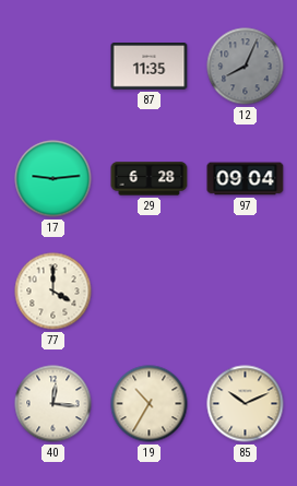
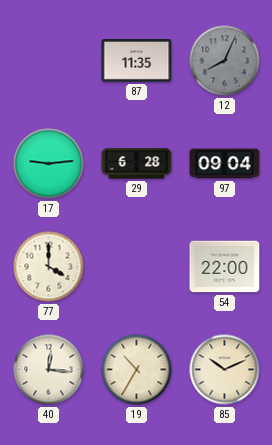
54: none -> 22:00
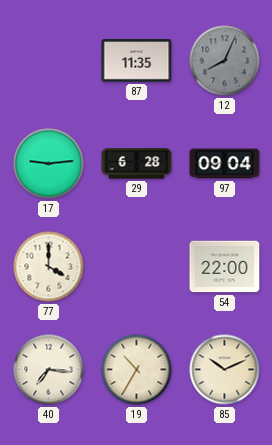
40: 12:16 -> 7:16
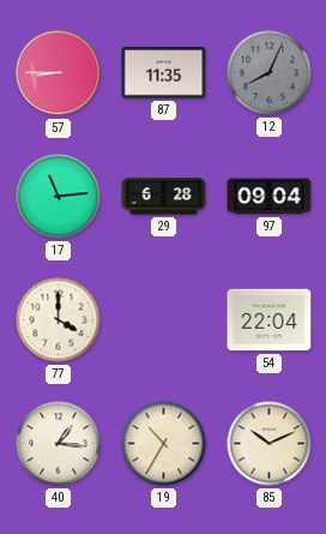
57: none -> 8:45
17: 9:14 -> 11:14
54: 22:00 -> 22:04
40: 7:16 -> 1:16
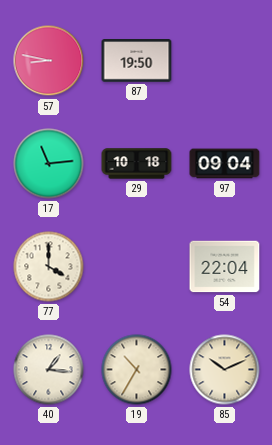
57: 8:45 -> 8:47
87: 11:35 -> 19:50
12: 8:04 -> none
29: 6:28 -> 10:18
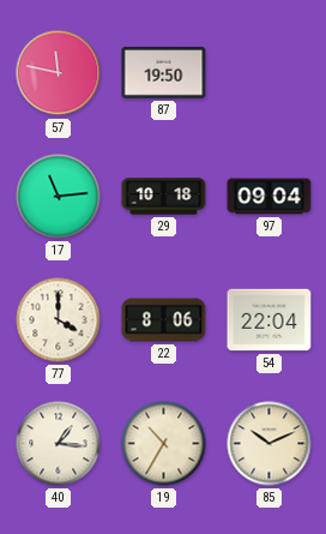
57: 8:47 -> 11:47
22: none -> 8:06
